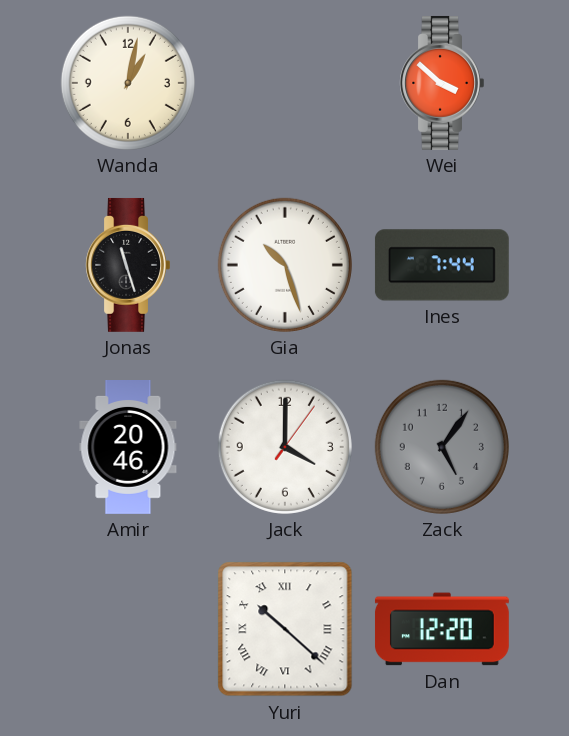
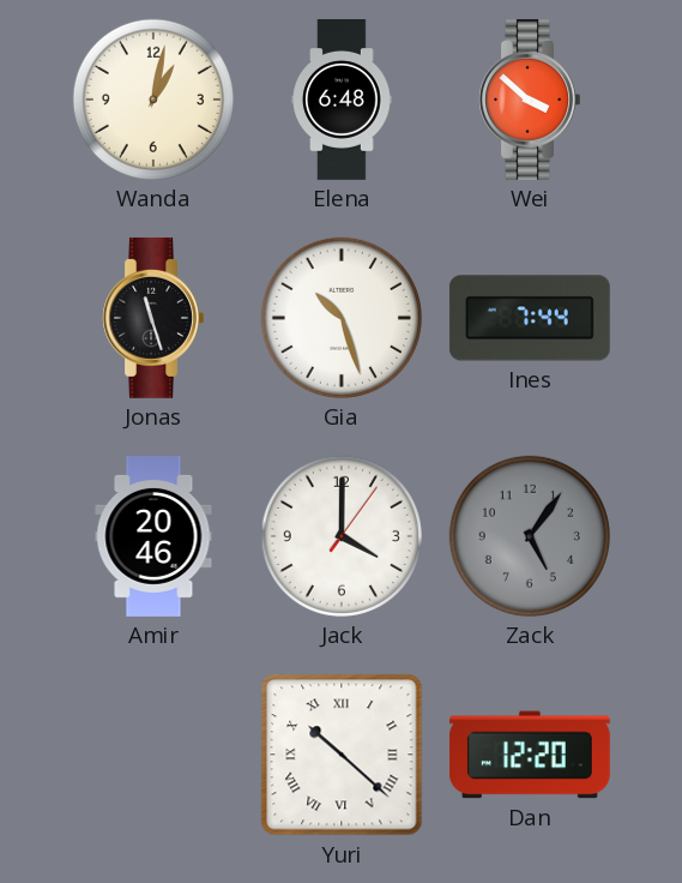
Elena: none -> 6:48
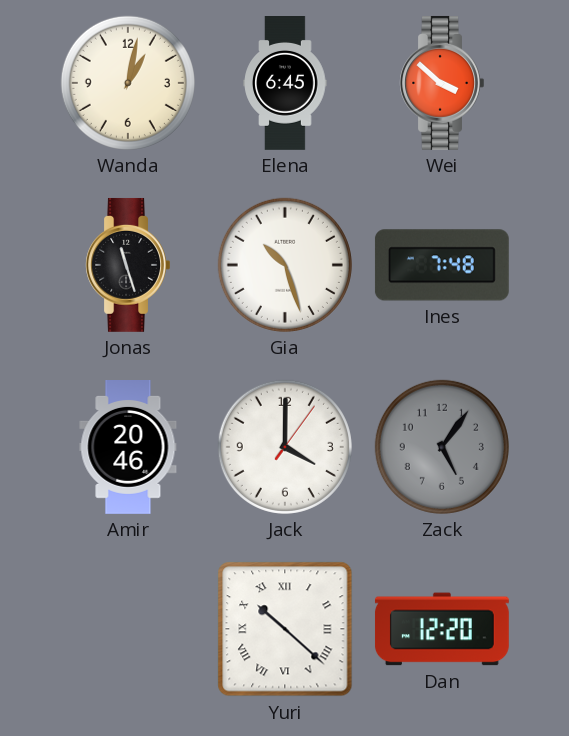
Elena: 6:48 -> 6:45
Ines: 7:44 -> 7:48
